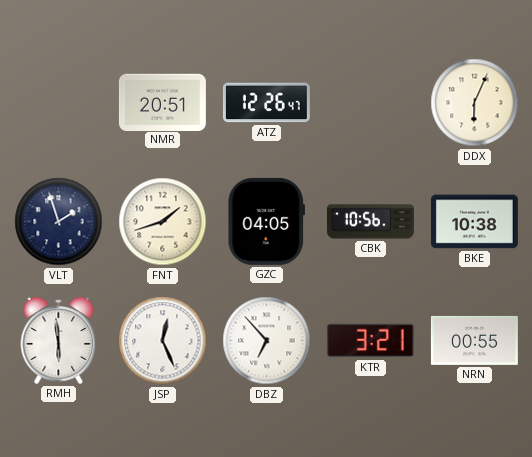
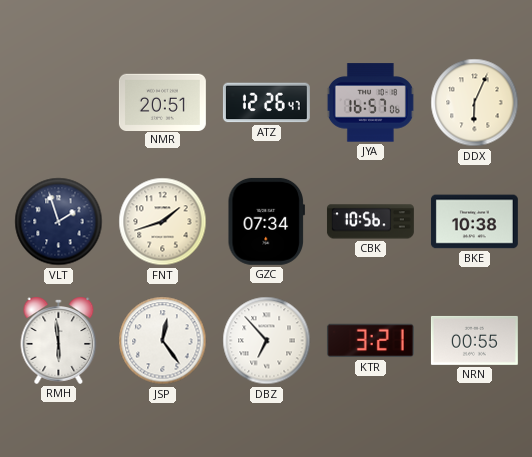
JYA: none -> 16:57
GZC: 04:05 -> 07:34
JSP: 12:26 -> 12:24
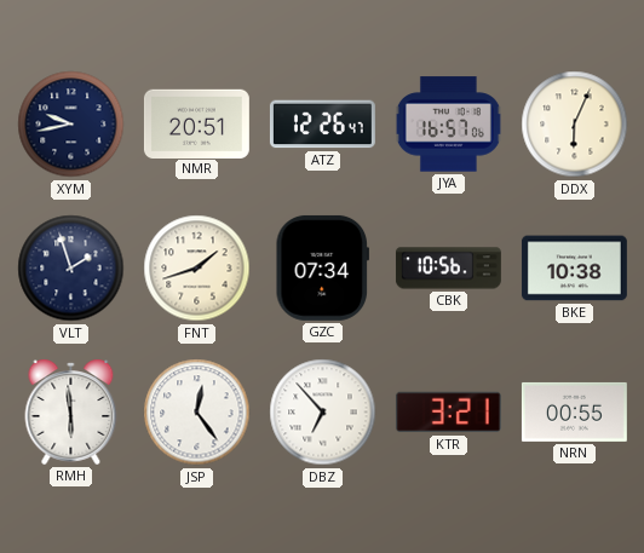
XYM: none -> 9:43
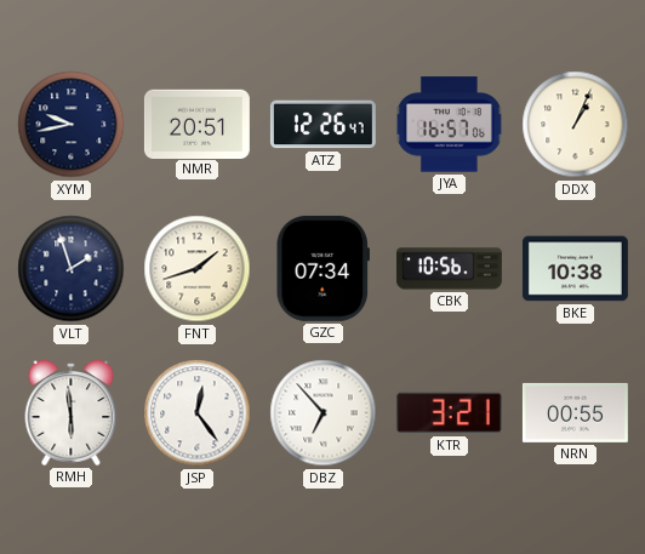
DDX: 6:04 -> 1:04
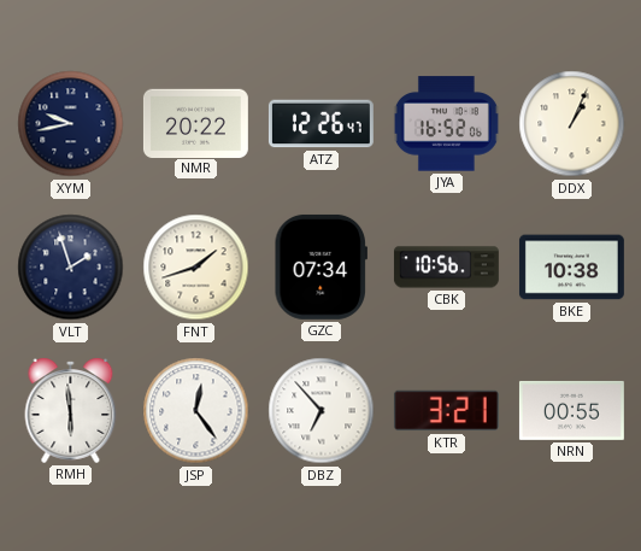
NMR: 20:51 -> 20:22
JYA: 16:57 -> 16:52
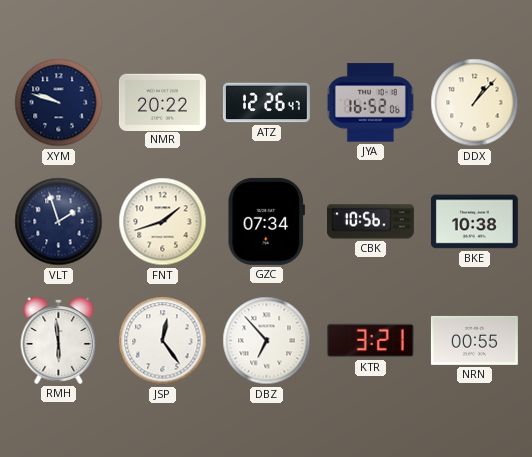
XYM: 9:43 -> 9:48
DDX: 1:04 -> 1:07
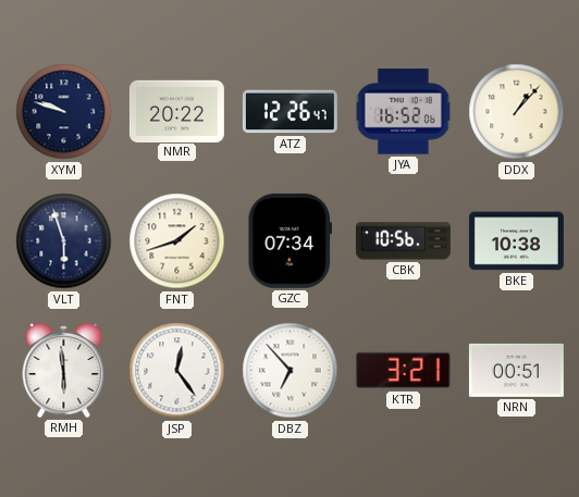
VLT: 1:57 -> 5:57
NRN: 00:55 -> 00:51
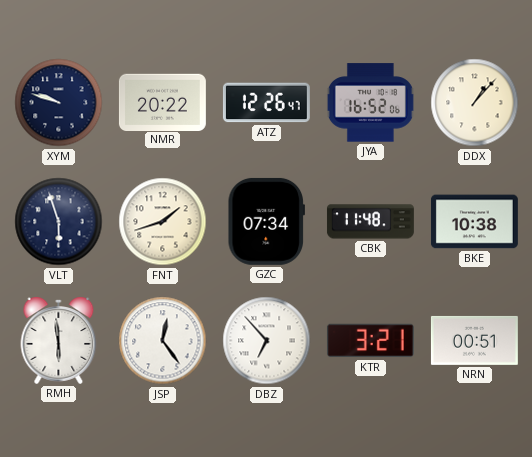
CBK: 10:56 -> 11:48
